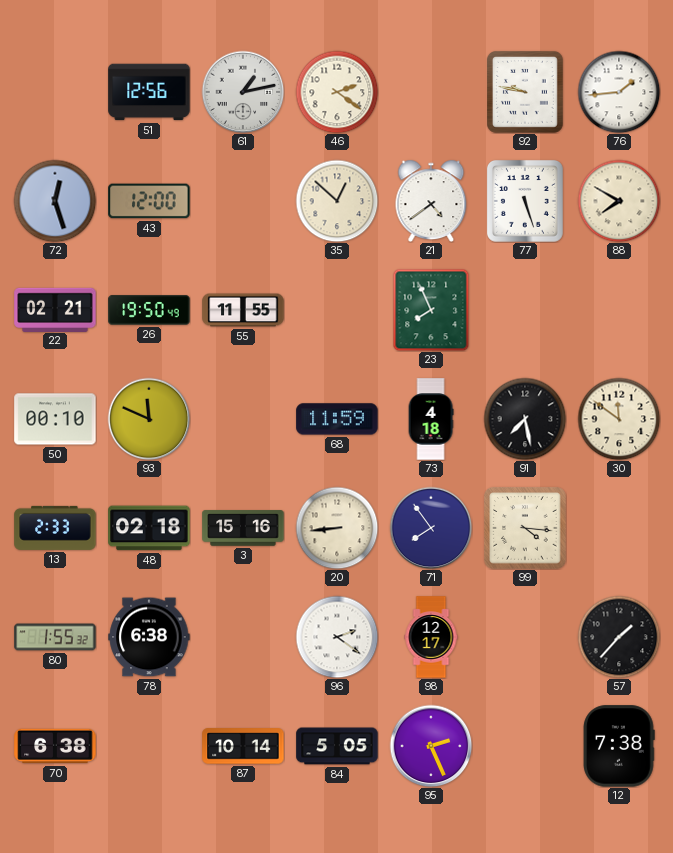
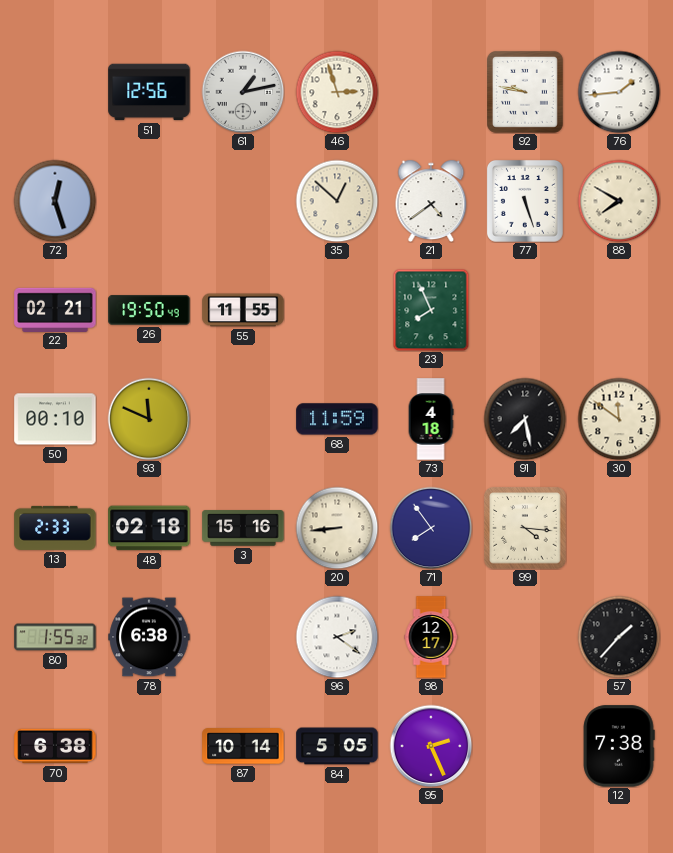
46: 2:21 -> 2:57
43: 12:00 -> none
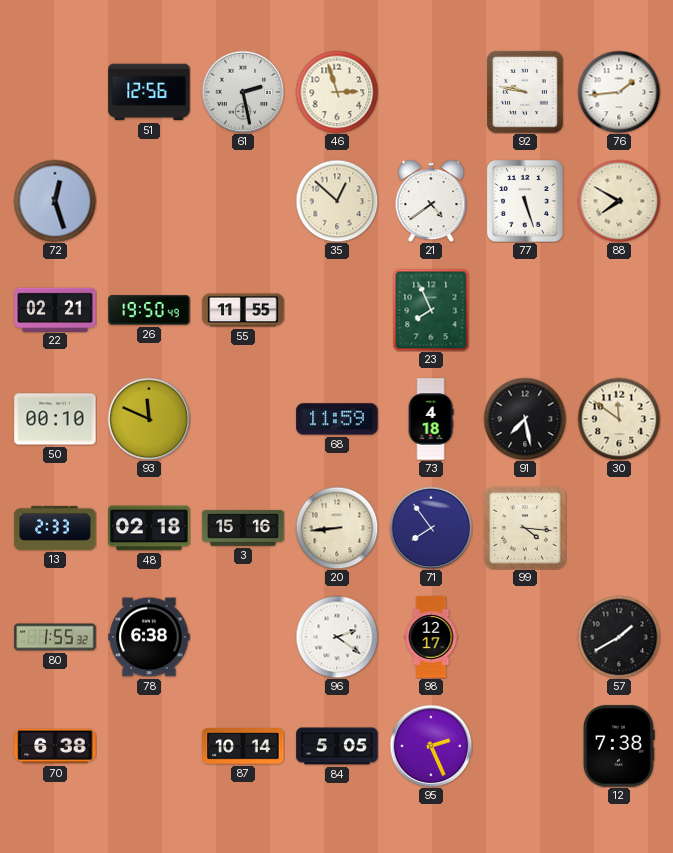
61: 1:13 -> 2:28
57: 1:37 -> 1:40
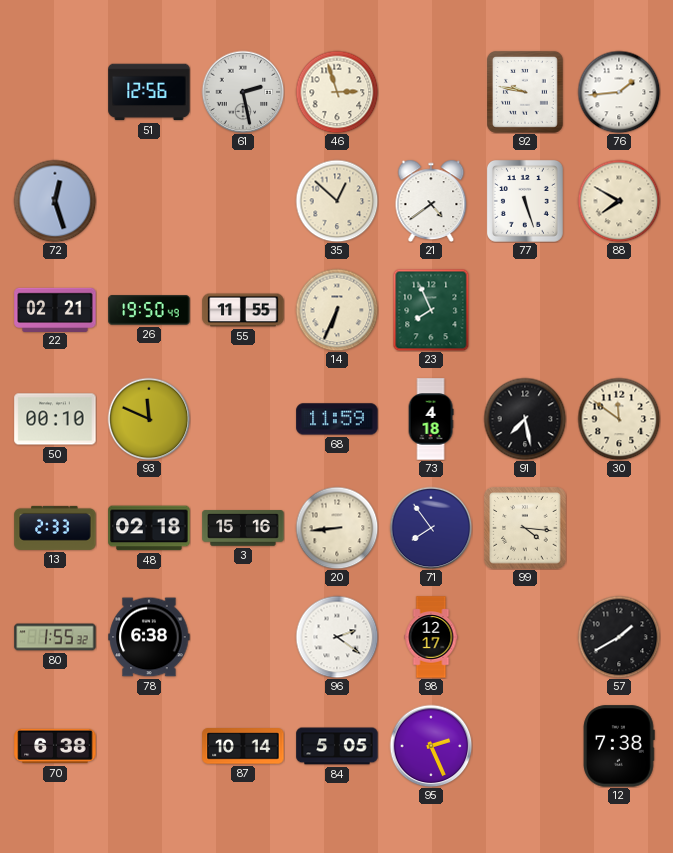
14: none -> 6:34
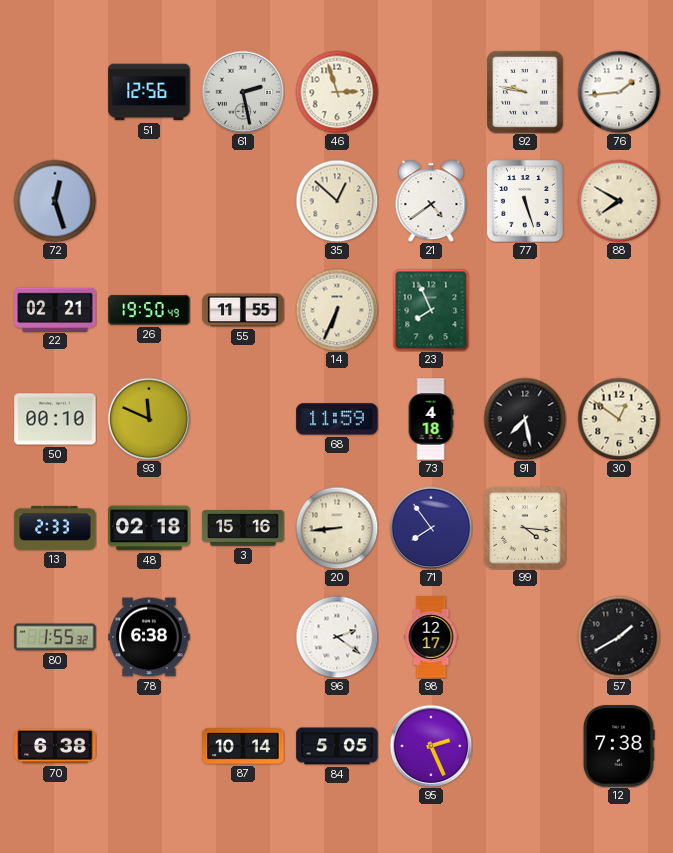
30: 11:51 -> 12:51
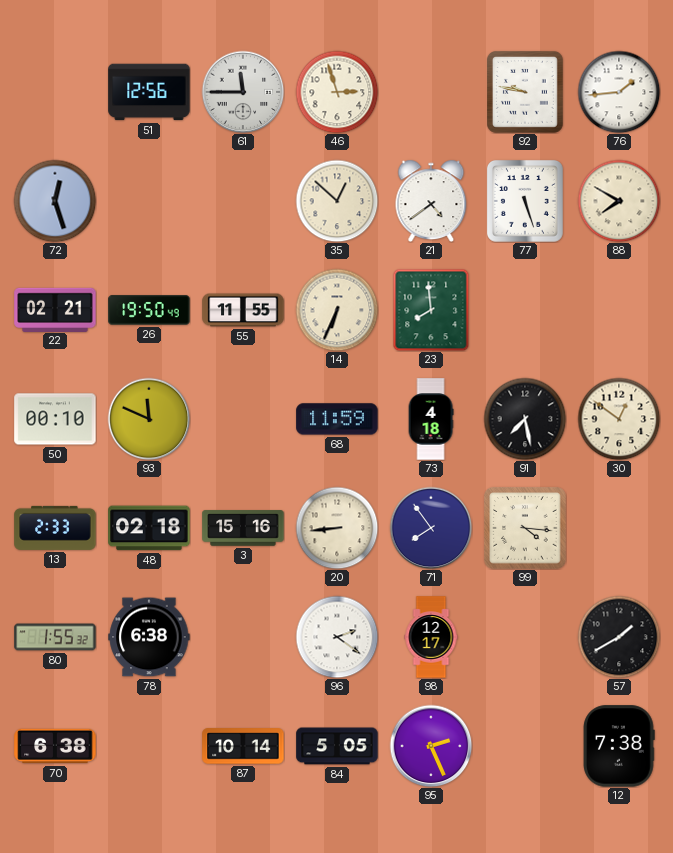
61: 2:28 -> 11:45
23: 7:56 -> 7:59
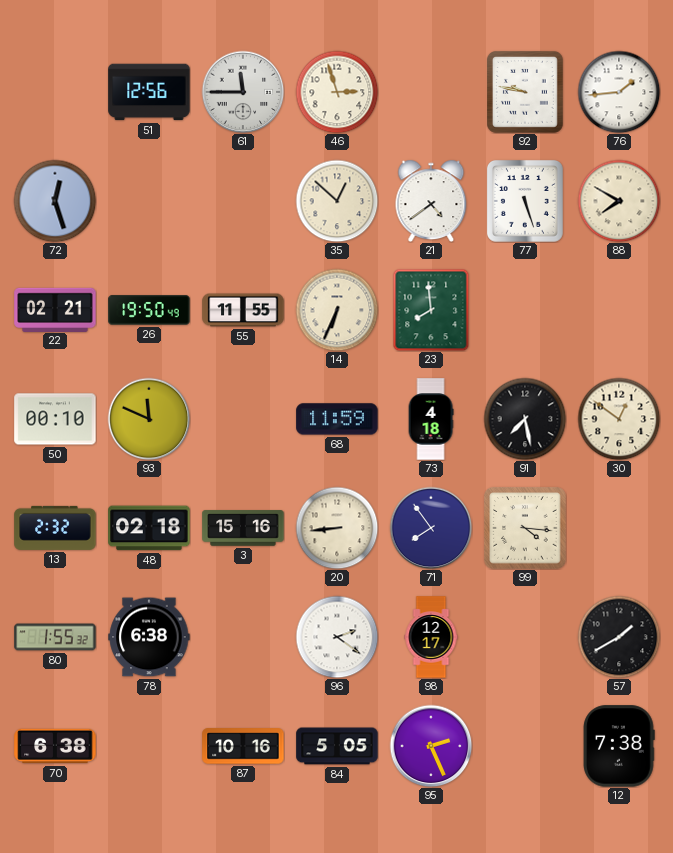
13: 2:33 -> 2:32
87: 10:14 -> 10:16
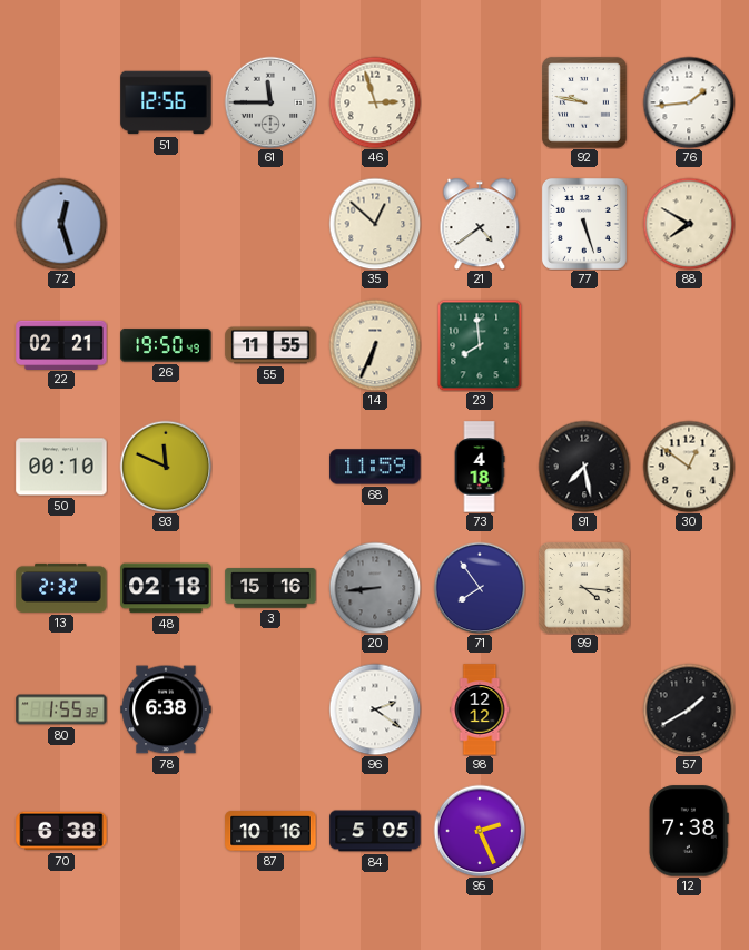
20 dial: cream -> grey
98: 12:17 -> 12:12
